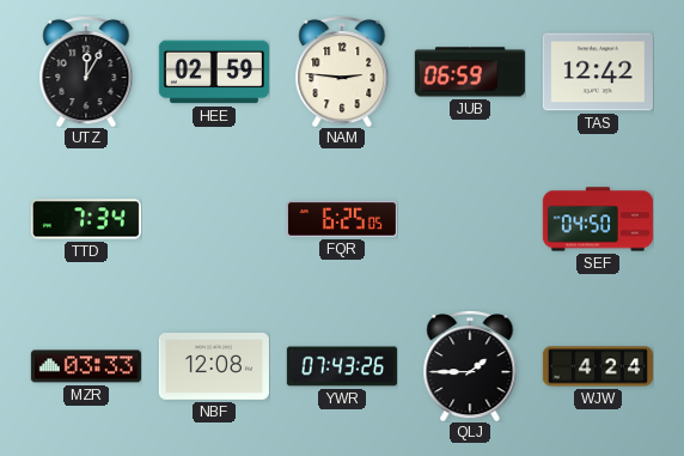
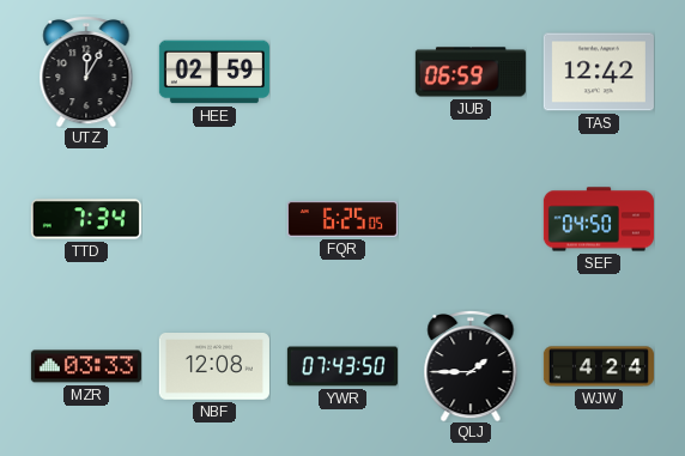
NAM: 2:46 -> none
YWR: 07:43:26 -> 07:43:50
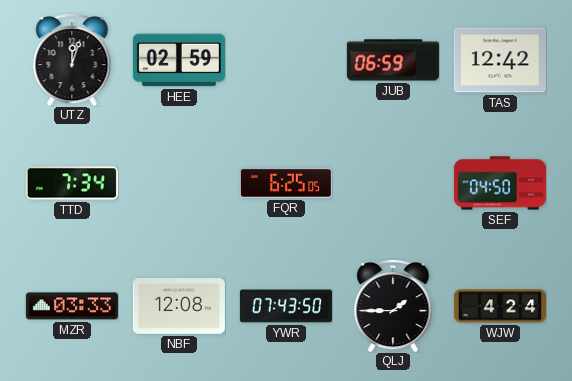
UTZ: 12:05 -> 12:03
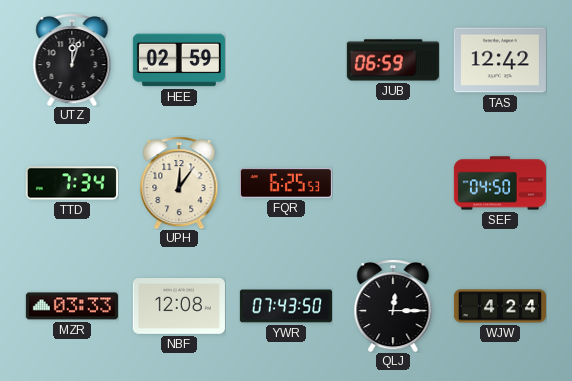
UPH: none -> 12:06
FQR: 6:25:05 -> 6:25:53
QLJ: 1:45 -> 12:15
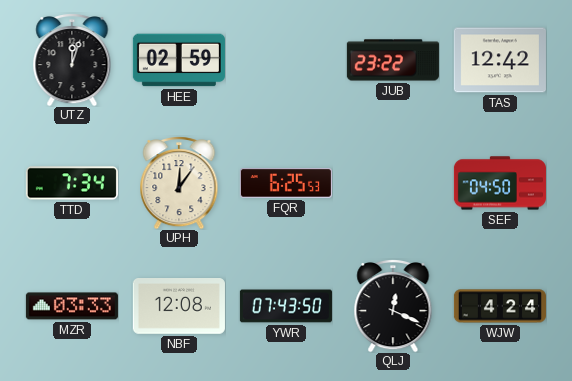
JUB: 06:59 -> 23:22
QLJ: 12:15 -> 12:19
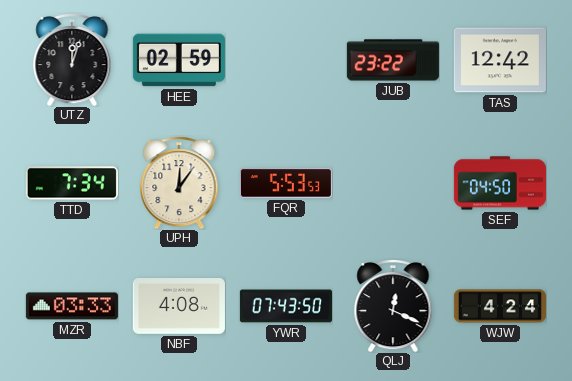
FQR: 6:25 -> 5:53
NBF: 12:08 -> 4:08
